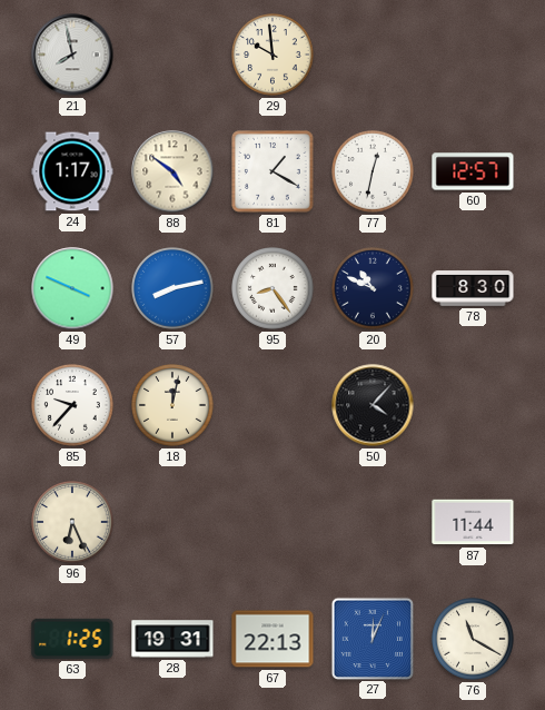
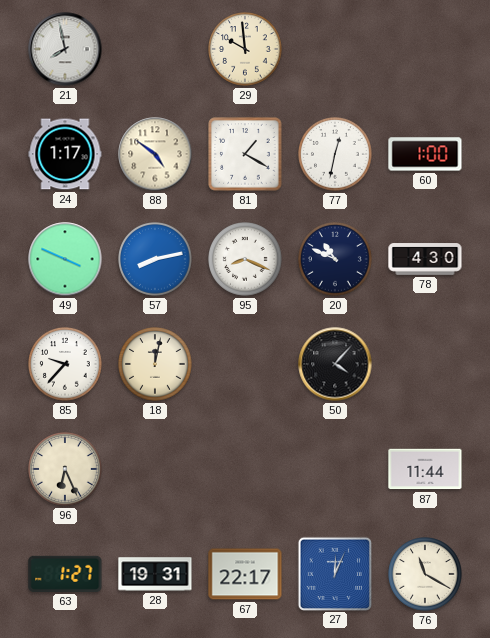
60: 12:57 -> 1:00
95: 8:24 -> 8:19
78: 8:30 -> 4:30
63: 1:25 -> 1:27
67: 22:13 -> 22:17
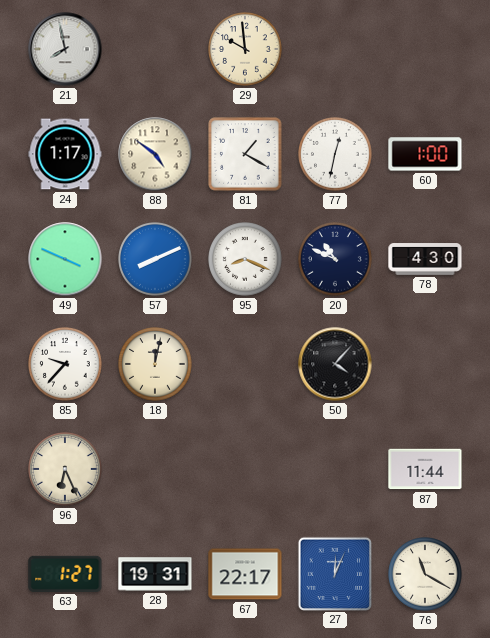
57: 8:13 -> 8:11
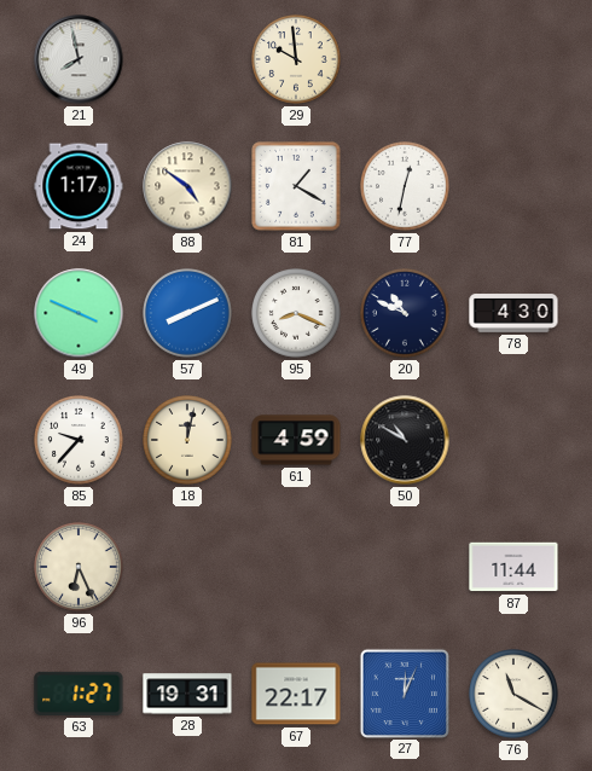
60: 1:00 -> none
61: none -> 4:59
50: 4:07 -> 10:50
